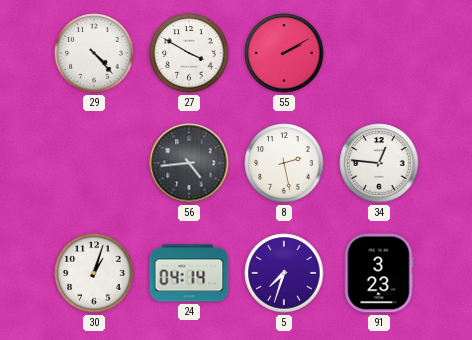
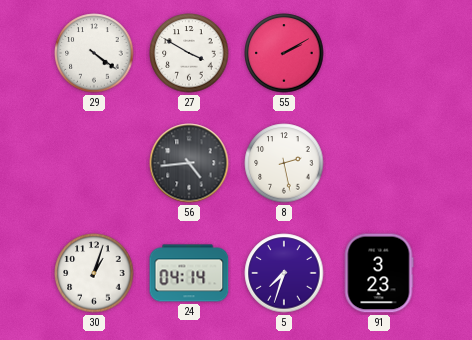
29: 4:23 -> 4:21
34: 12:46 -> none
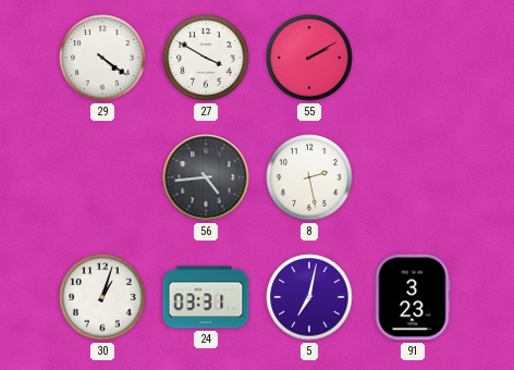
24: 04:14 -> 03:31
5: 7:33 -> 7:02
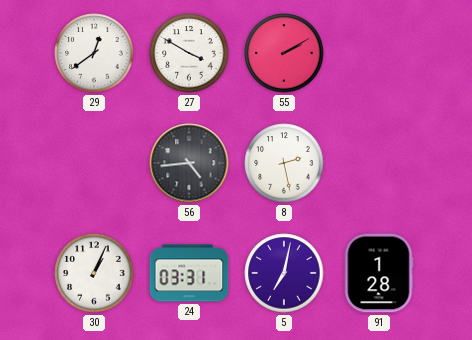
29: 4:21 -> 12:39
30: 1:03 -> 1:04
91: 3:23 -> 1:28
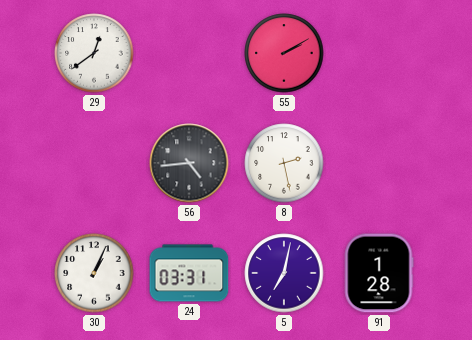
27: 3:50 -> none
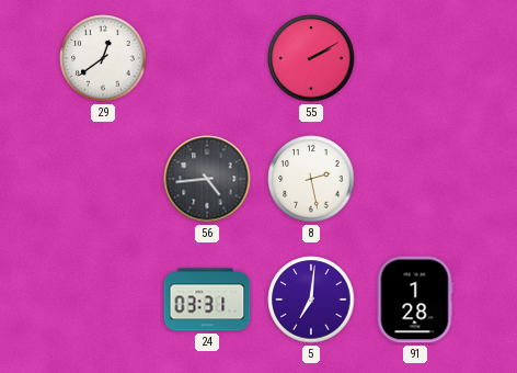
30: 1:04 -> none
5: 7:02 -> 7:01
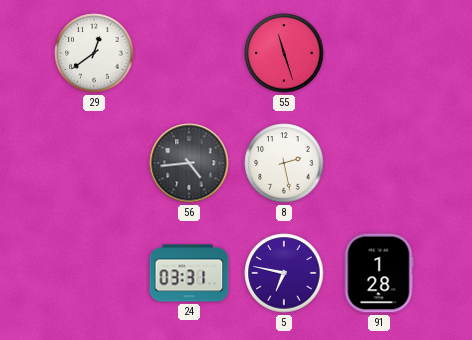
55: 2:10 -> 11:27
5: 7:01 -> 6:47
